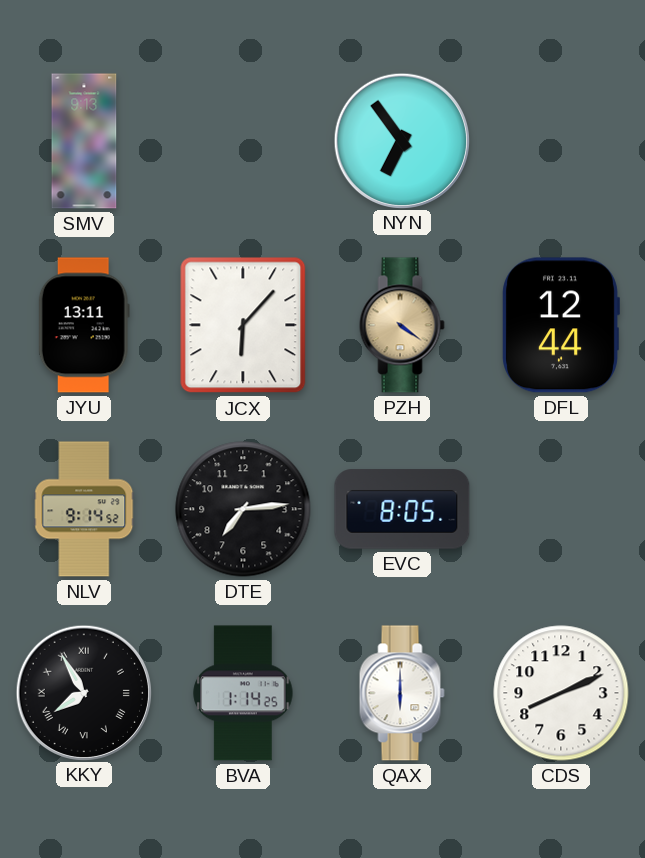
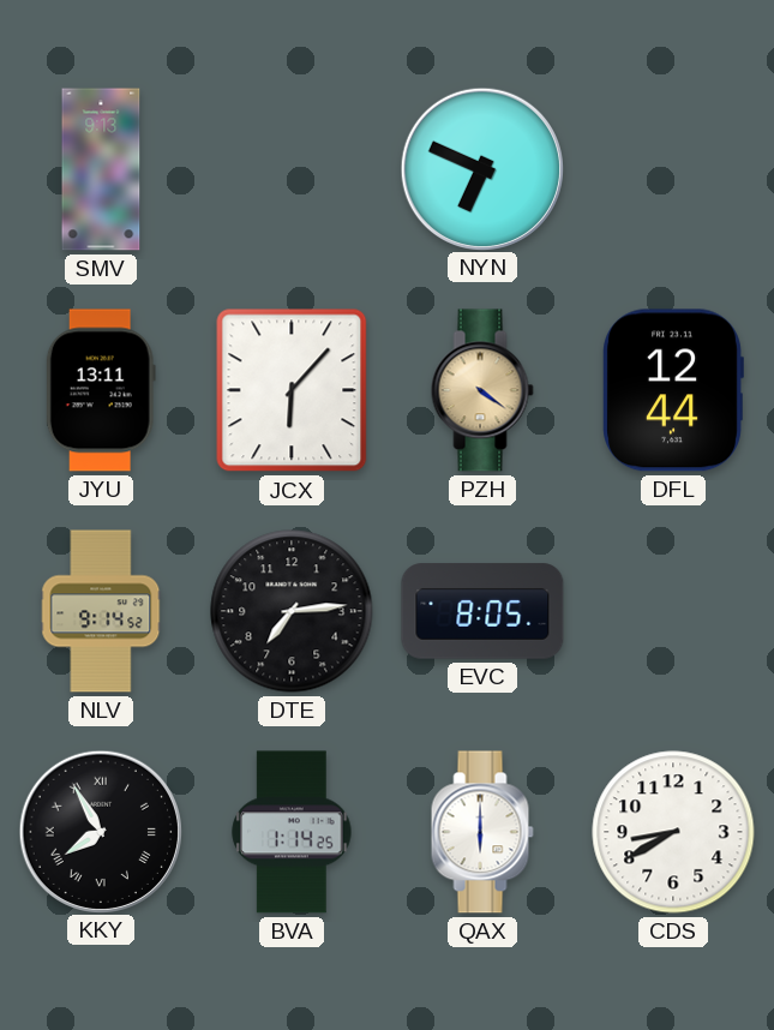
NYN: 6:54 -> 6:49
CDS: 8:11 -> 8:40
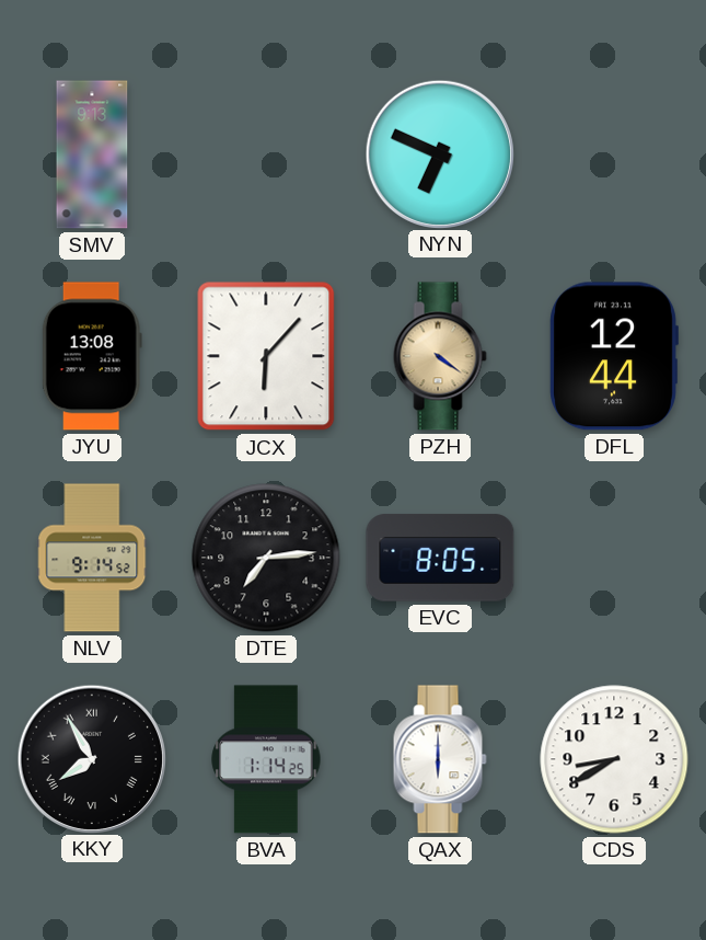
JYU: 13:11 -> 13:08
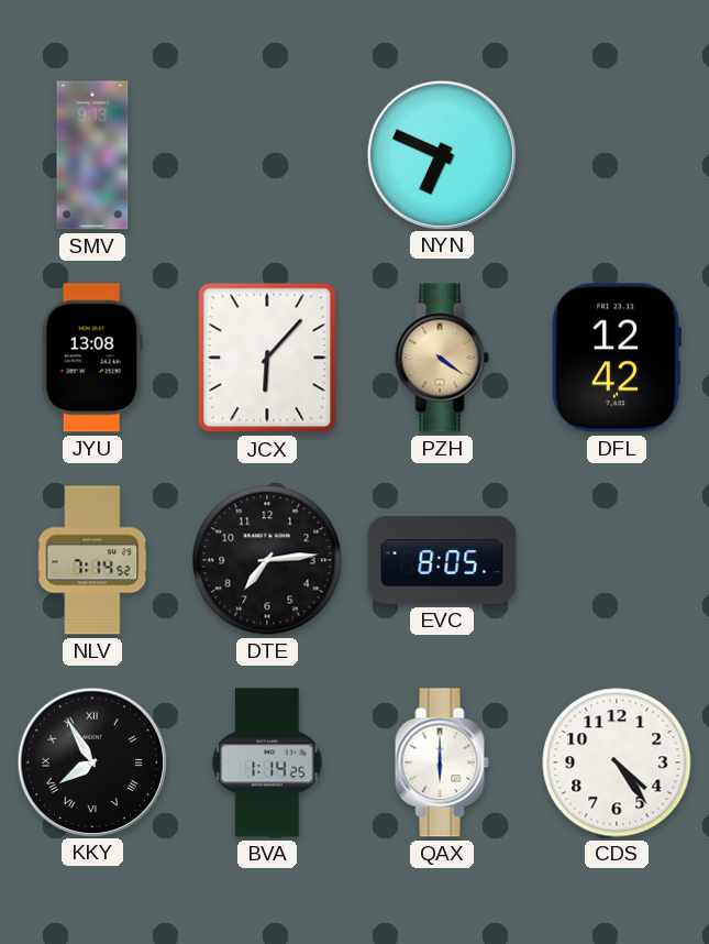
DFL: 12:44 -> 12:42
NLV: 9:14 -> 7:14
CDS: 8:40 -> 4:24
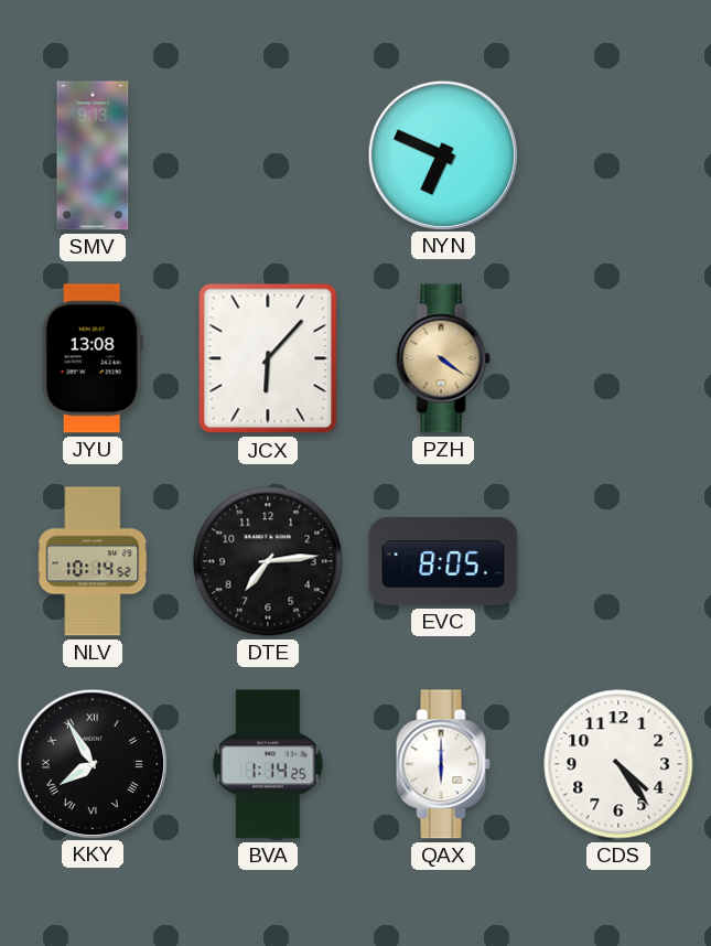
DFL: 12:42 -> none
NLV: 7:14 -> 10:14
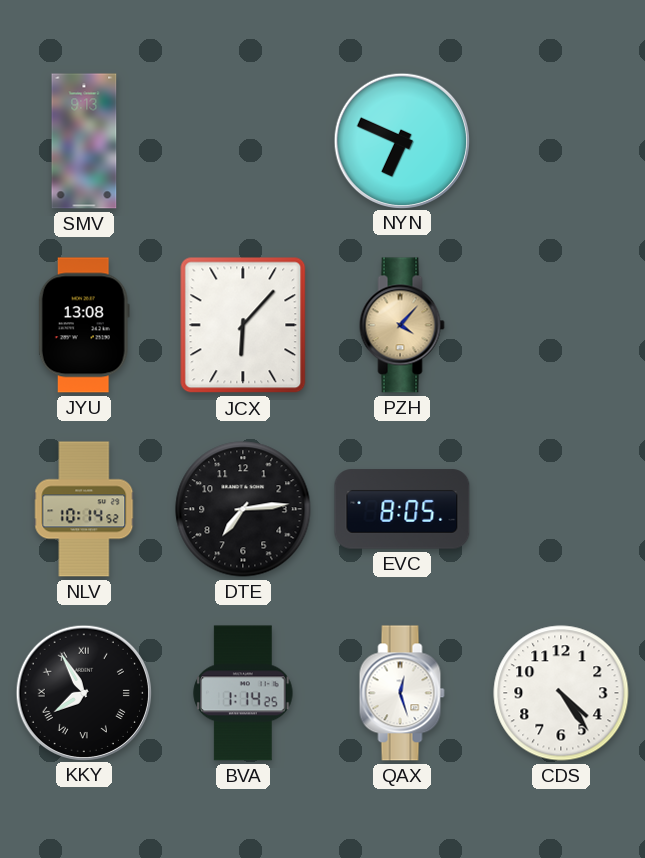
PZH: 4:21 -> 4:07
QAX: 6:00 -> 12:27
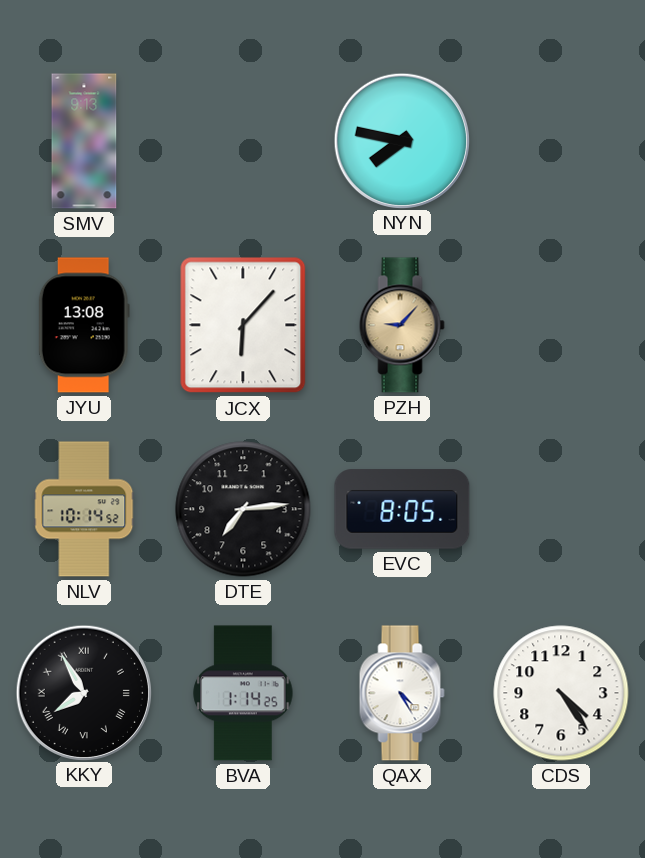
NYN: 6:49 -> 7:47
PZH: 4:07 -> 9:07
QAX: 12:27 -> 4:25
